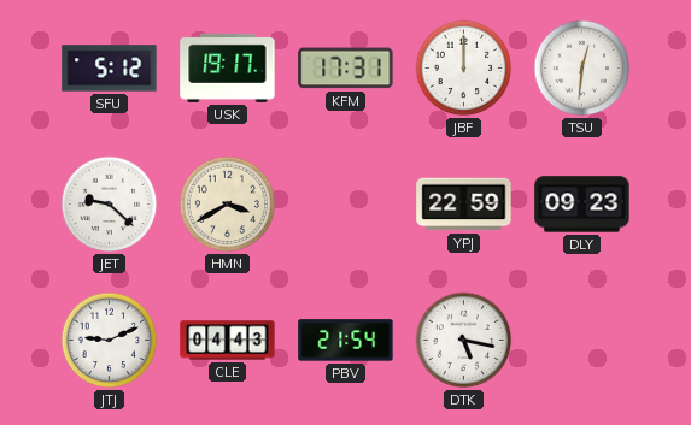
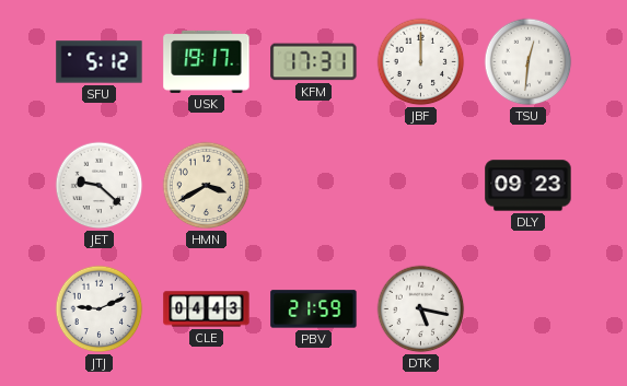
YPJ: 22:59 -> none
PBV: 21:54 -> 21:59
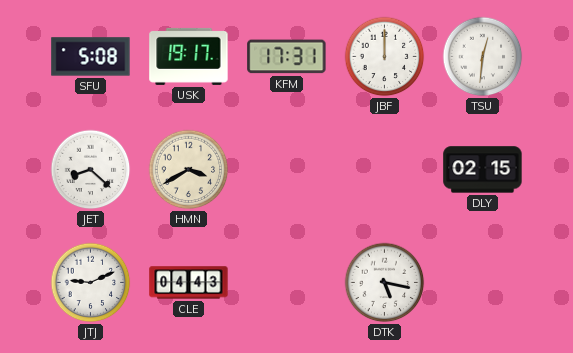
SFU: 5:12 -> 5:08
JET: 9:22 -> 8:22
DLY: 09:23 -> 02:15
PBV: 21:59 -> none
